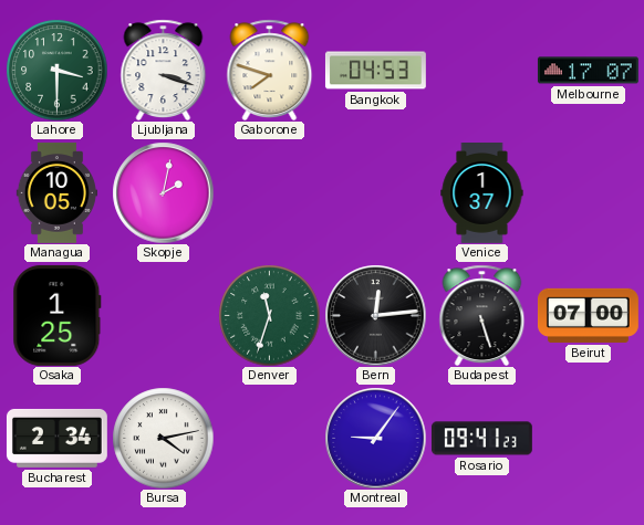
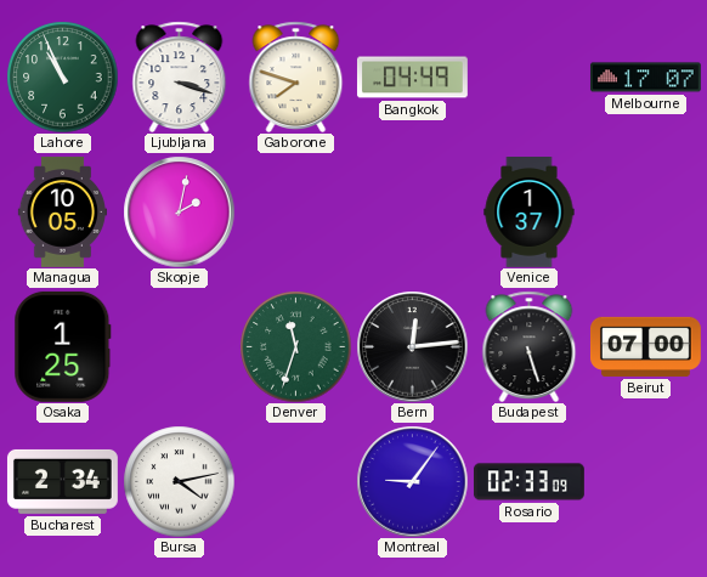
Lahore: 3:30 -> 10:56
Bangkok: 04:53 -> 04:49
Rosario: 09:41 -> 02:33
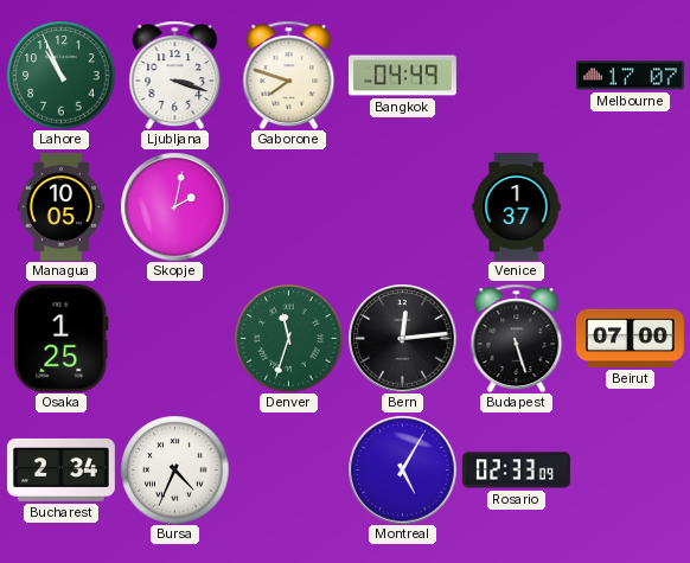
Bursa: 4:13 -> 4:34
Montreal: 9:06 -> 5:05
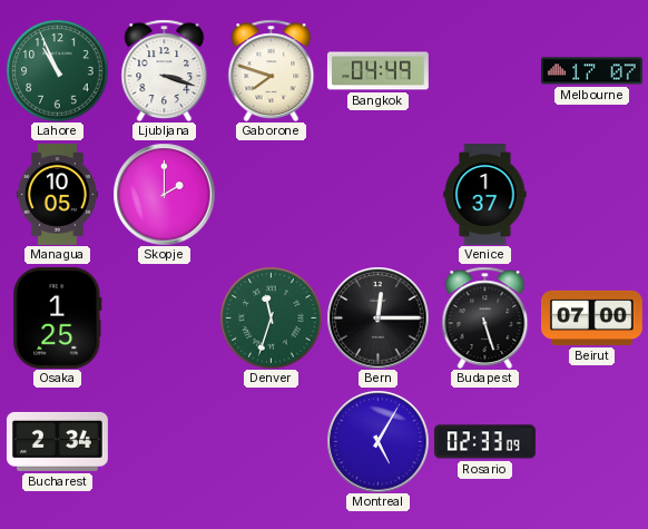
Skopje: 2:02 -> 2:00
Bern: 12:14 -> 12:15
Bursa: 4:34 -> none
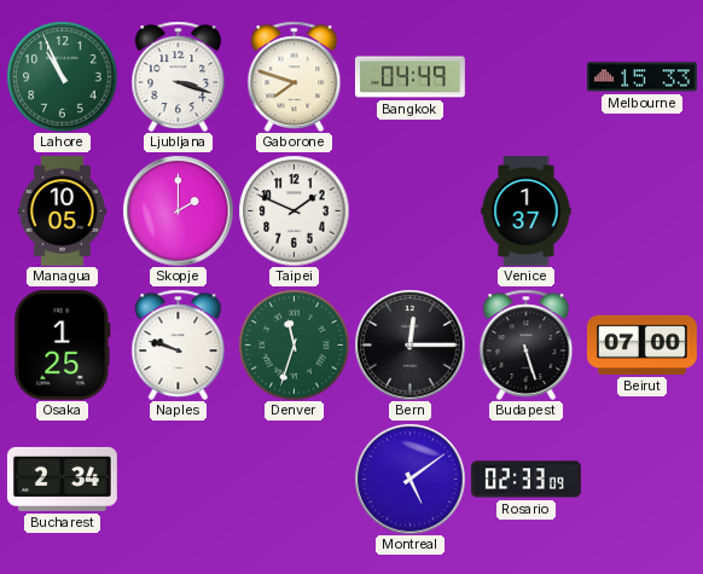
Melbourne: 17:07 -> 15:33
Taipei: none -> 1:49
Naples: none -> 9:48
Montreal: 5:05 -> 5:09
